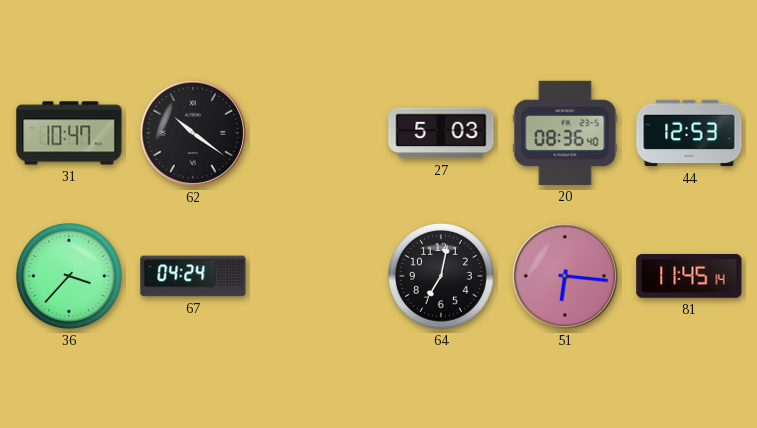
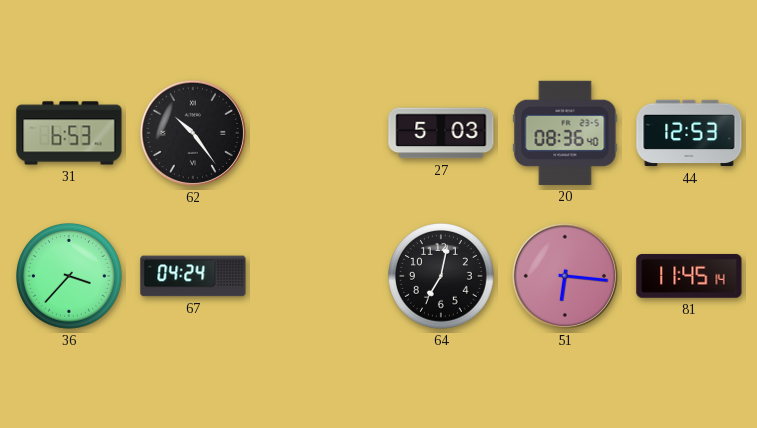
31: 10:47 -> 6:53
62: 10:21 -> 10:24
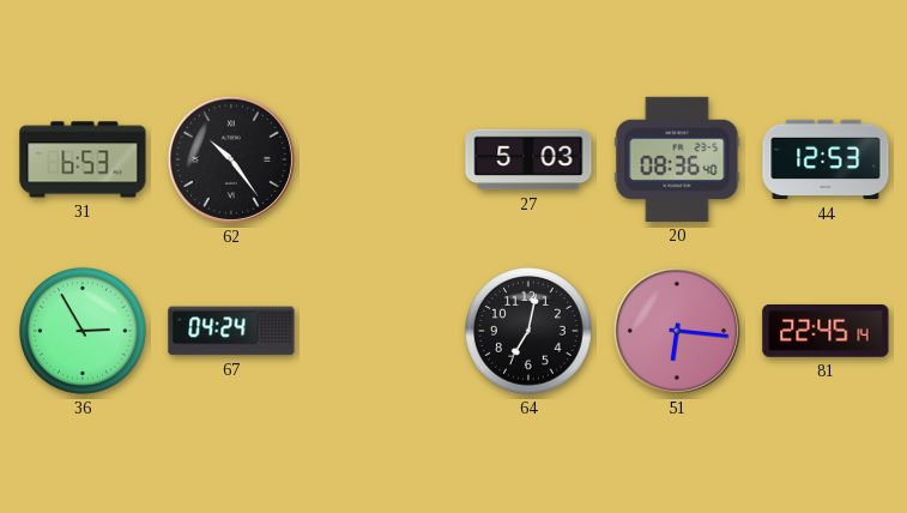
36: 3:37 -> 2:55
81: 11:45 -> 22:45
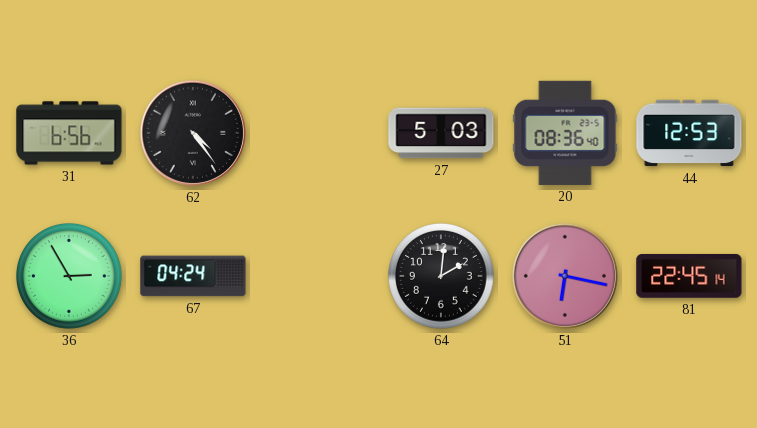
31: 6:53 -> 6:56
62: 10:24 -> 4:24
64: 7:02 -> 2:01
51: 6:16 -> 6:17
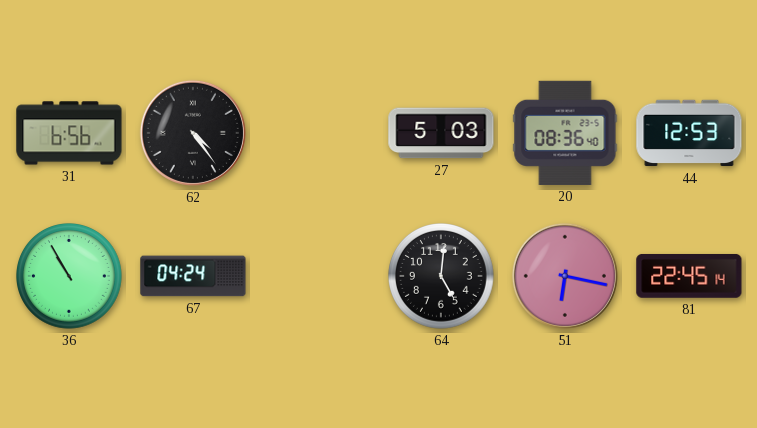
36: 2:55 -> 10:55
64: 2:01 -> 5:01
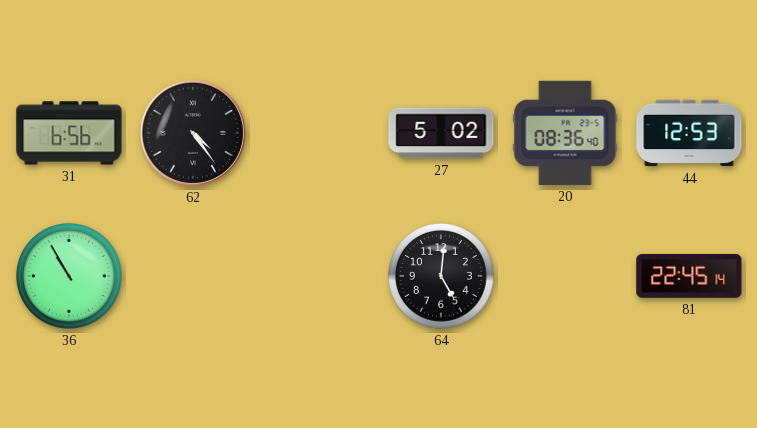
27: 5:03 -> 5:02
67: 04:24 -> none
51: 6:17 -> none
